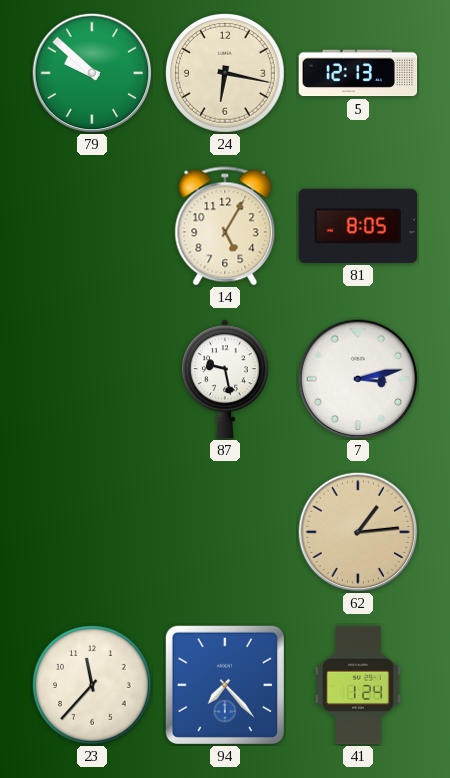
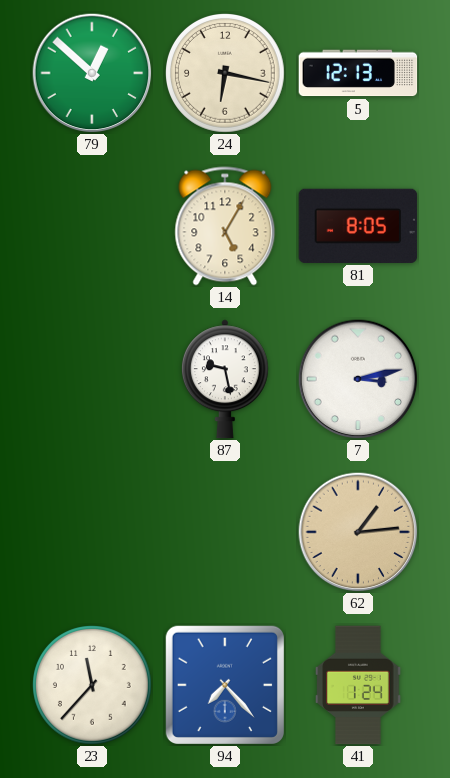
79: 9:52 -> 12:52
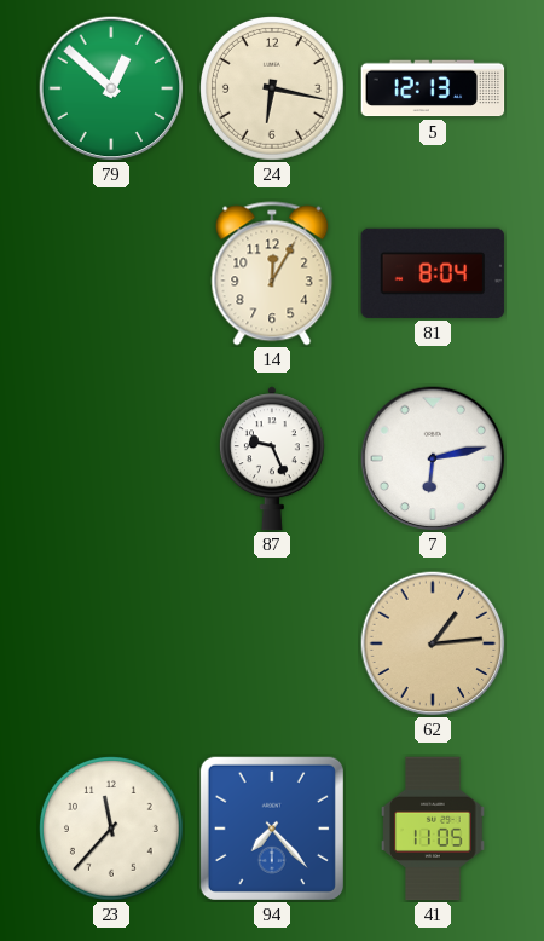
14: 5:05 -> 12:05
81: 8:05 -> 8:04
87: 9:28 -> 9:26
7: 3:13 -> 6:13
41: 1:24 -> 11:05
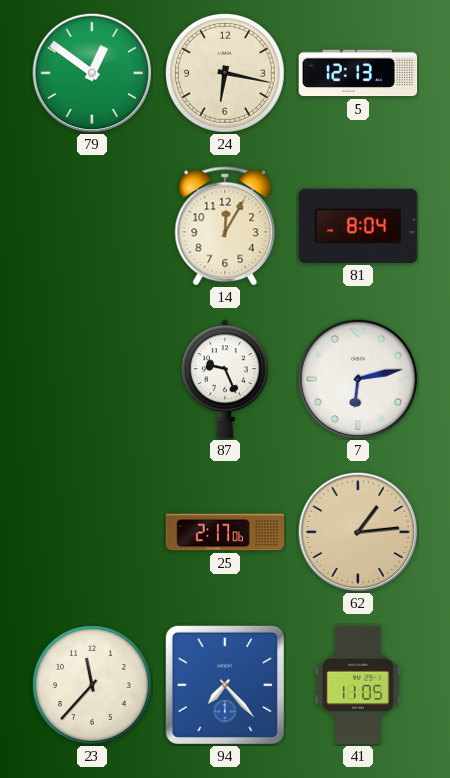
79: 12:52 -> 12:51
25: none -> 2:17
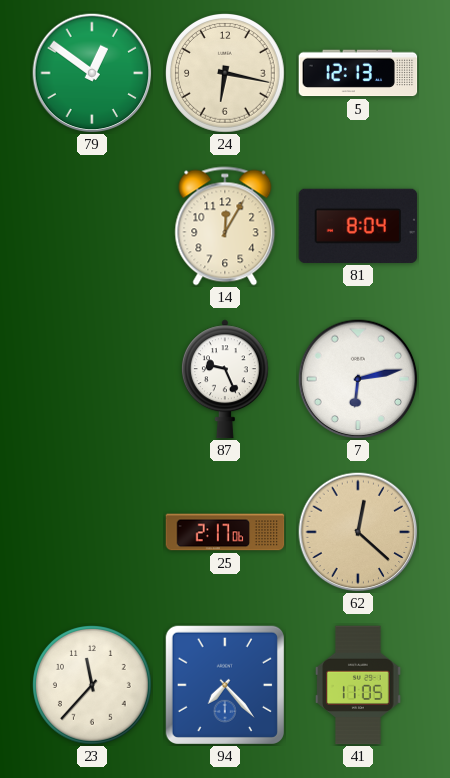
62: 1:14 -> 12:22
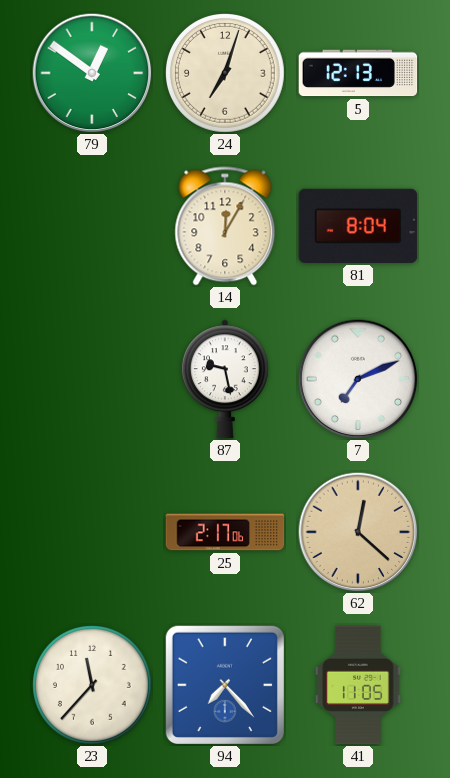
24: 6:17 -> 7:03
87: 9:26 -> 9:28
7: 6:13 -> 7:11
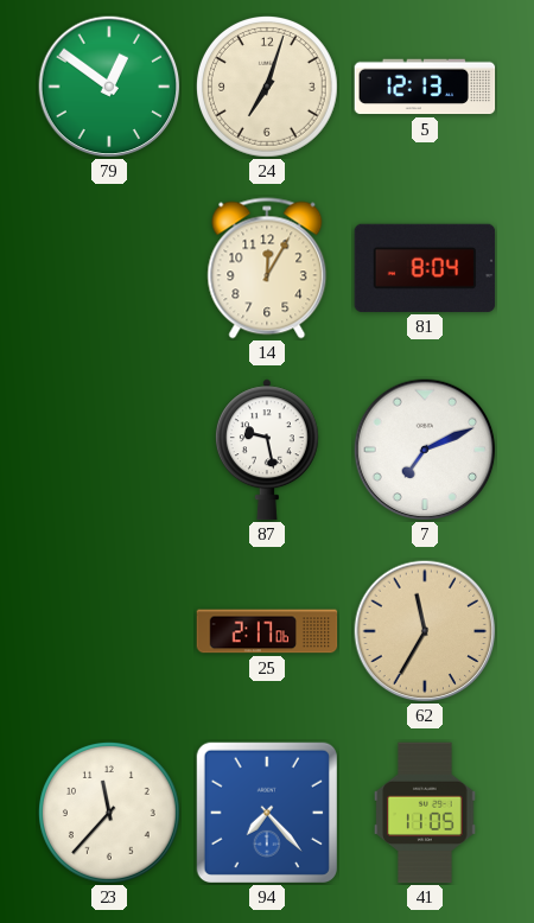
62: 12:22 -> 11:35
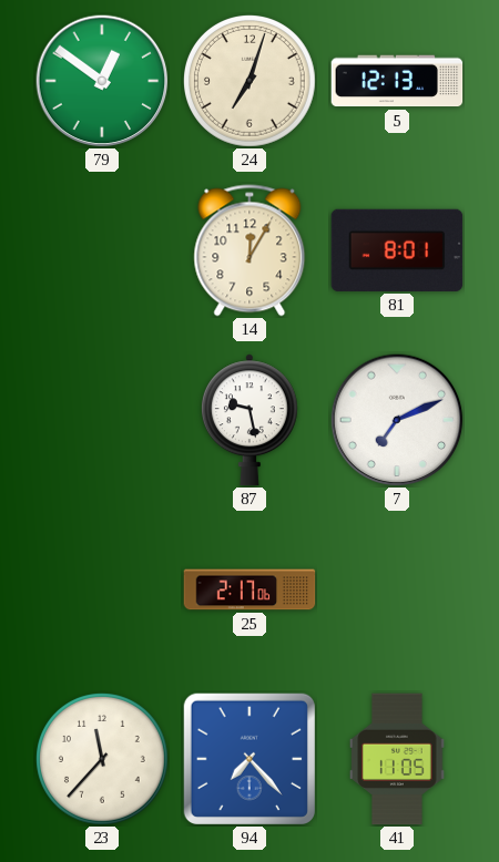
81: 8:04 -> 8:01
62: 11:35 -> none
